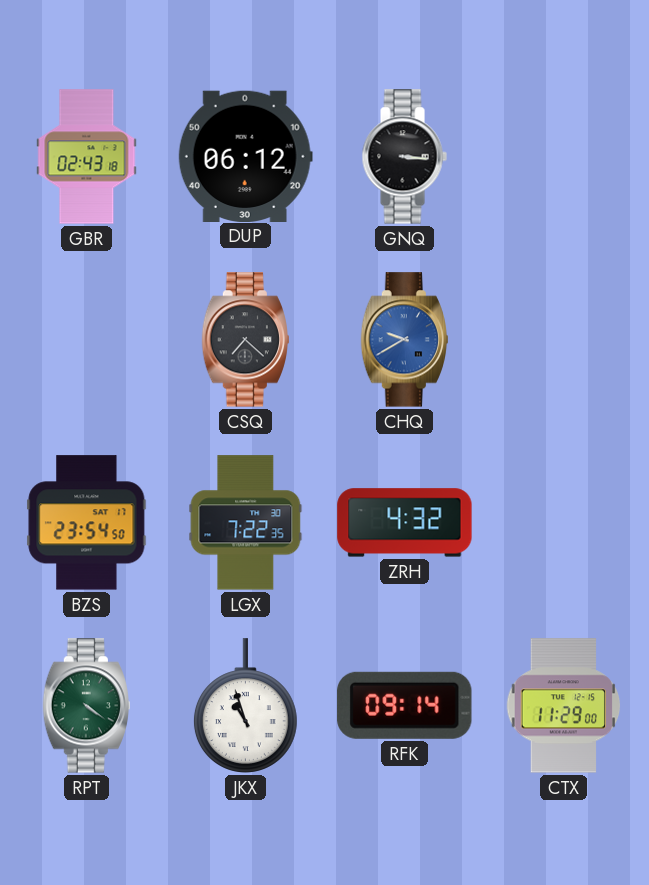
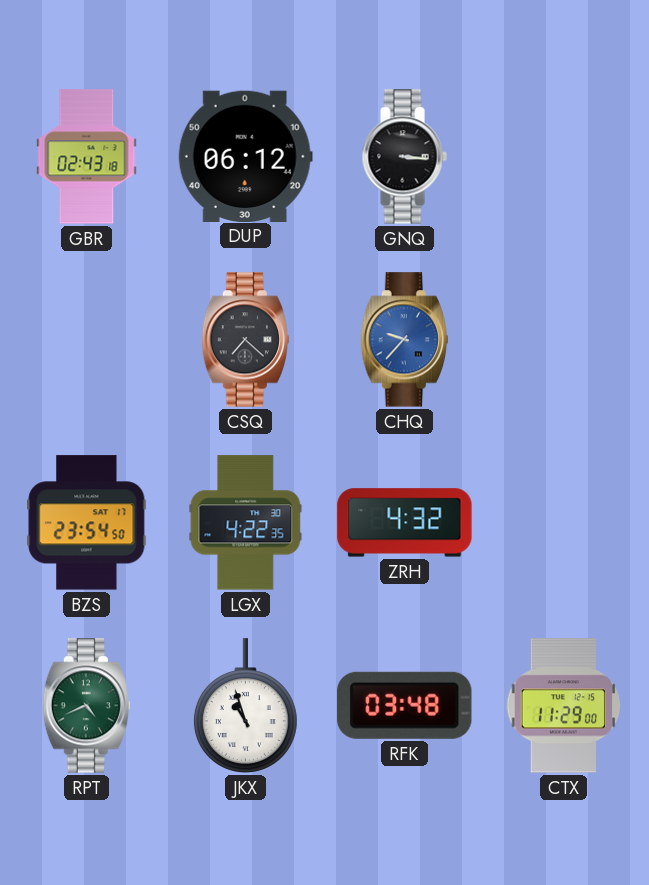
CHQ: 9:40 -> 9:37
LGX: 7:22 -> 4:22
RPT: 4:21 -> 4:41
RFK: 09:14 -> 03:48
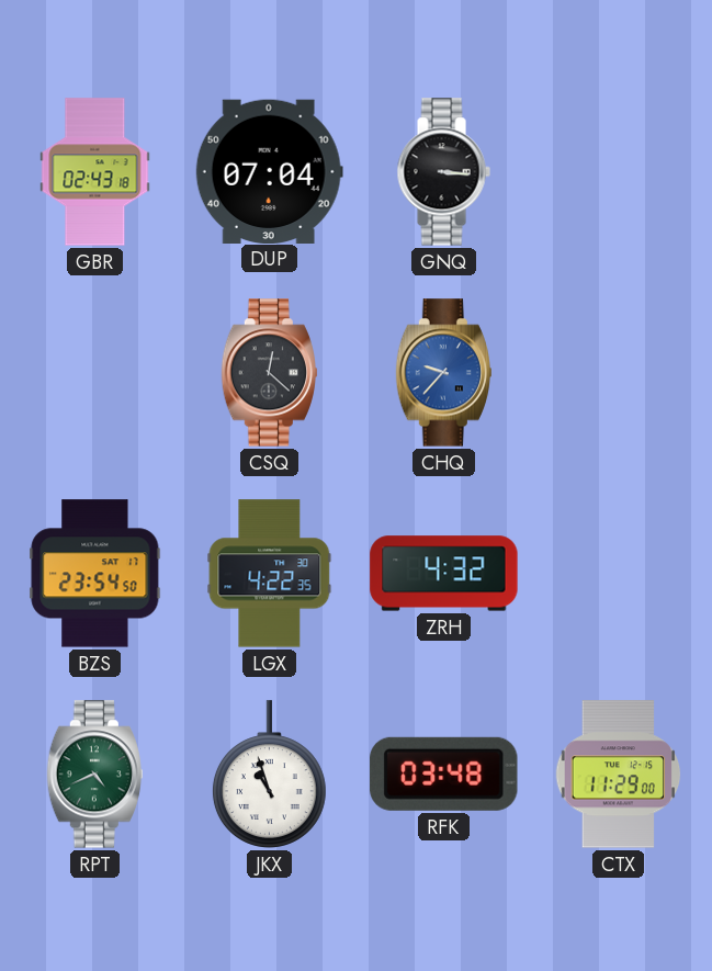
DUP: 06:12 -> 07:04
CSQ: 7:22 -> 12:22
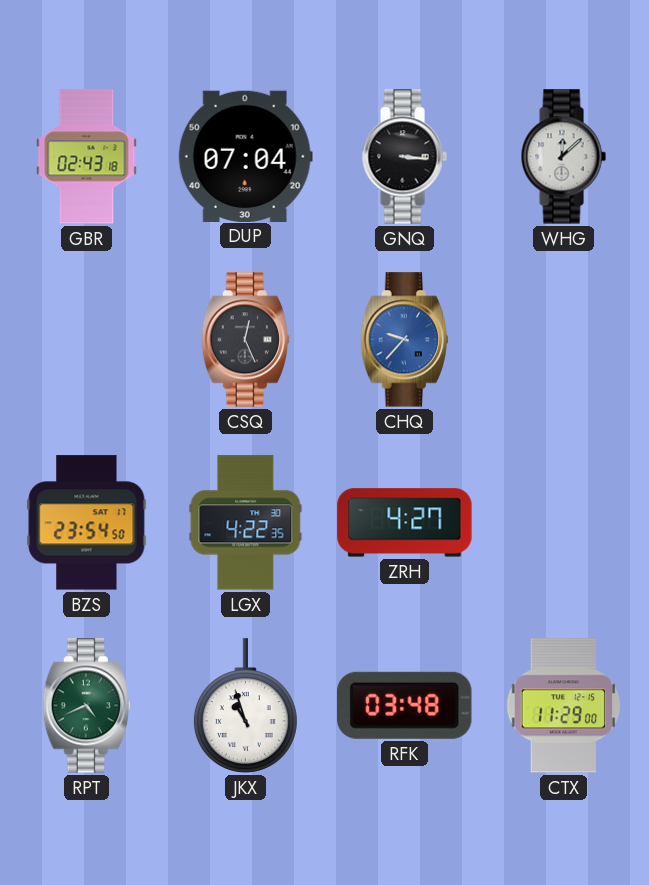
WHG: none -> 12:08
CSQ: 12:22 -> 12:26
ZRH: 4:32 -> 4:27
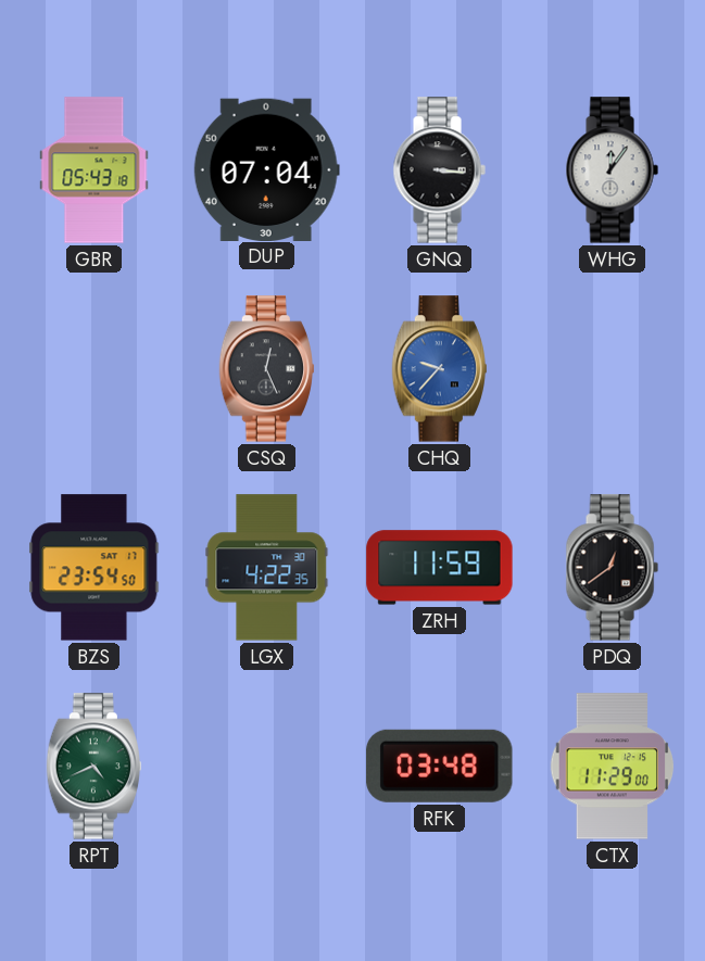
GBR: 02:43 -> 05:43
WHG: 12:08 -> 12:06
ZRH: 4:27 -> 11:59
PDQ: none -> 12:39
JKX: 10:57 -> none
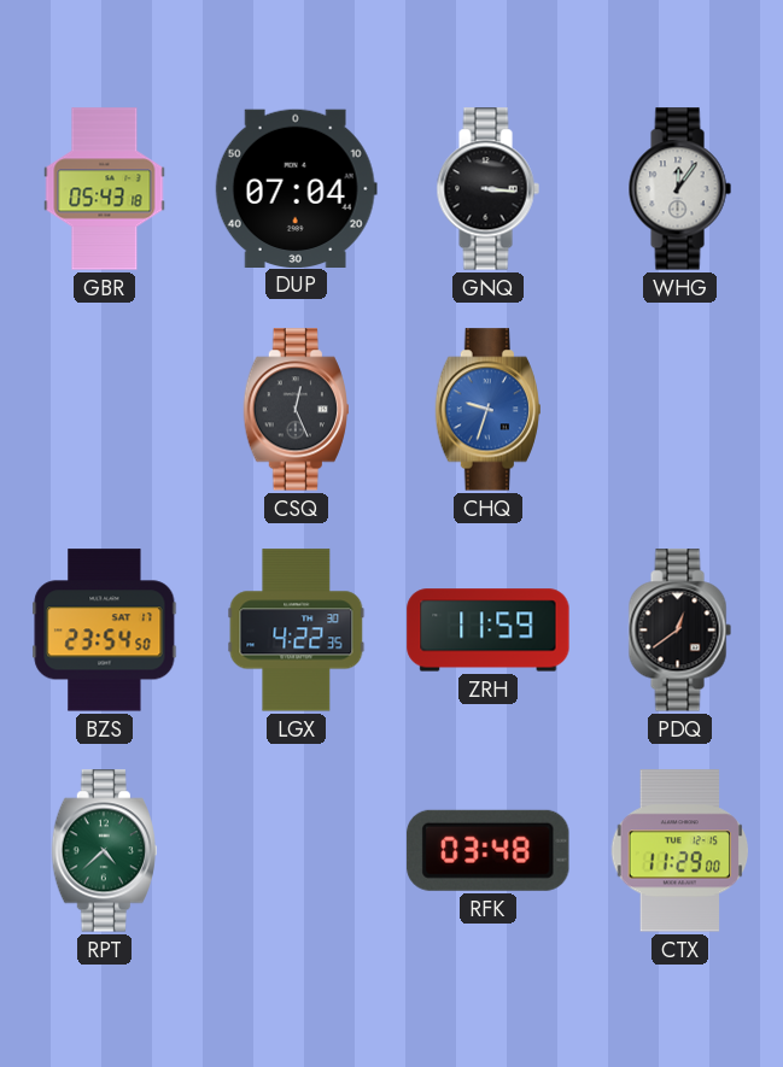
CHQ: 9:37 -> 9:33
RPT: 4:41 -> 4:38
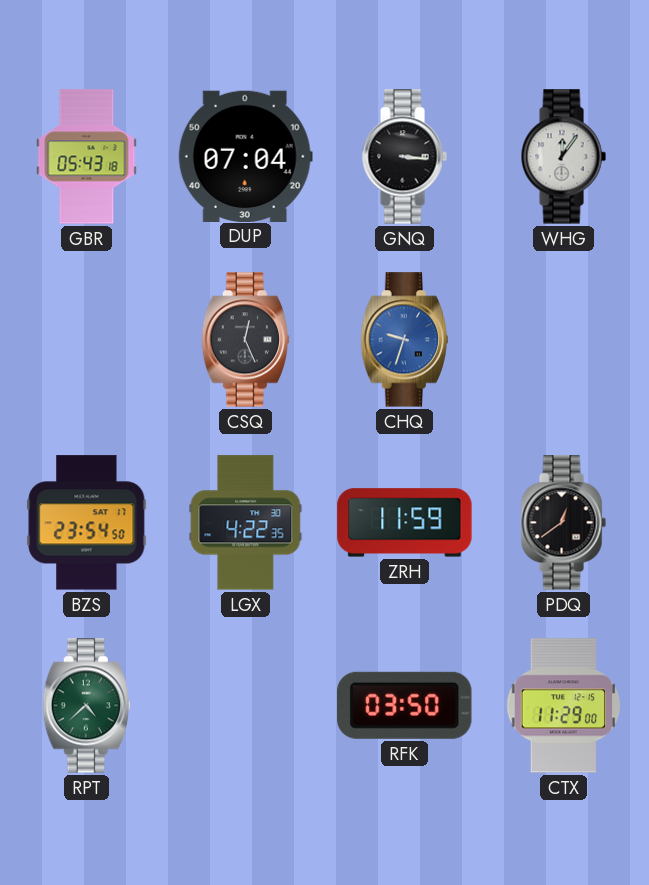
RFK: 03:48 -> 03:50
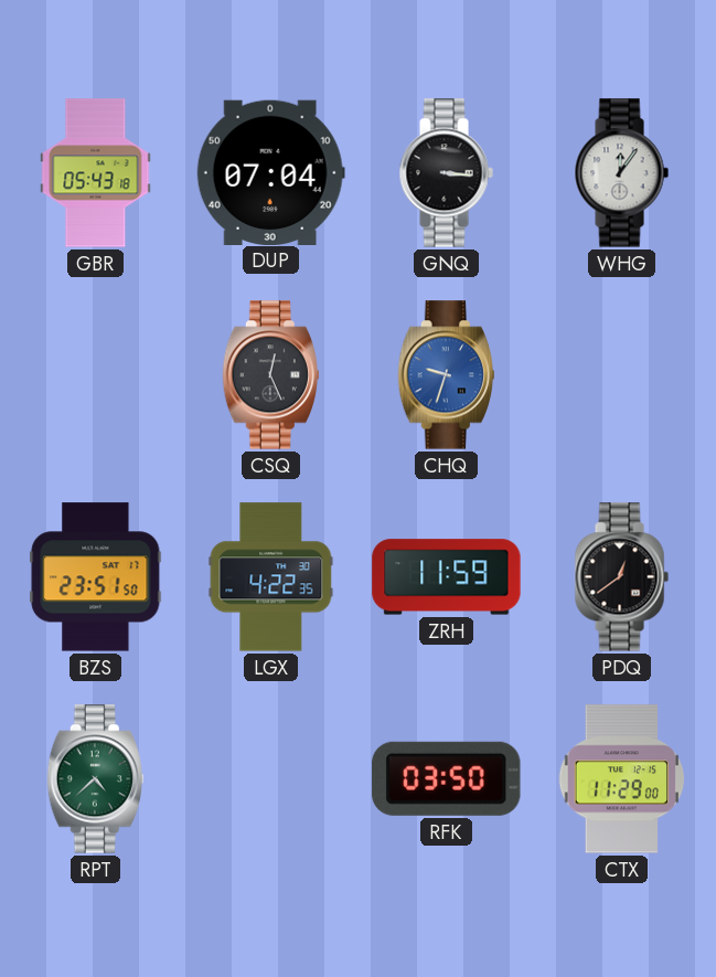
BZS: 23:54 -> 23:51
